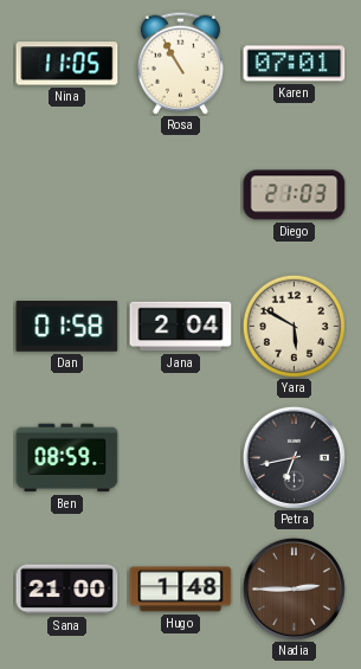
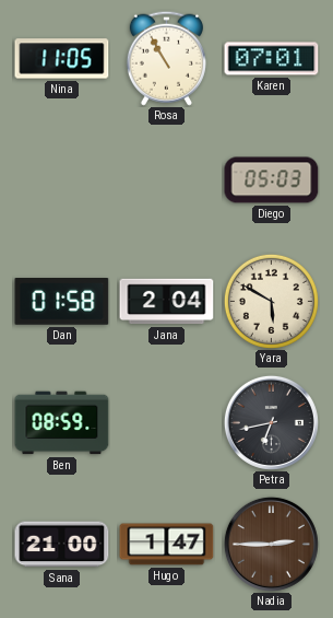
Diego: 21:03 -> 05:03
Hugo: 1:48 -> 1:47
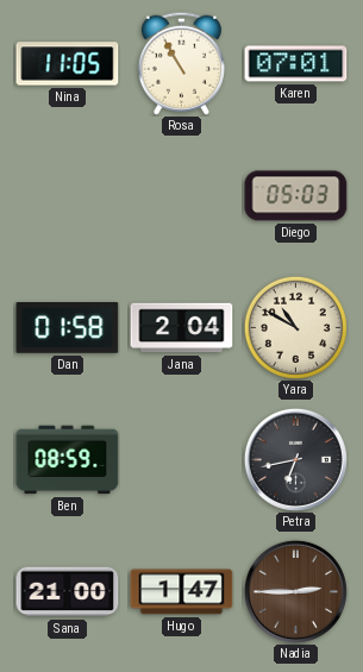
Yara: 5:50 -> 10:50
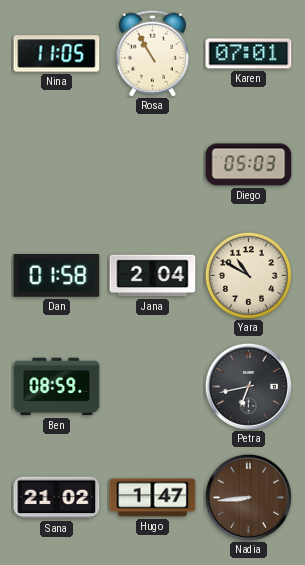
Sana: 21:00 -> 21:02
Nadia: 2:45 -> 8:44
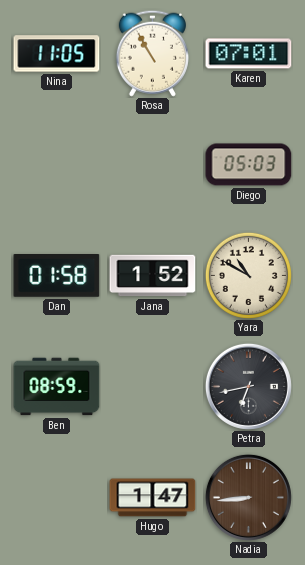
Jana: 2:04 -> 1:52
Sana: 21:02 -> none
